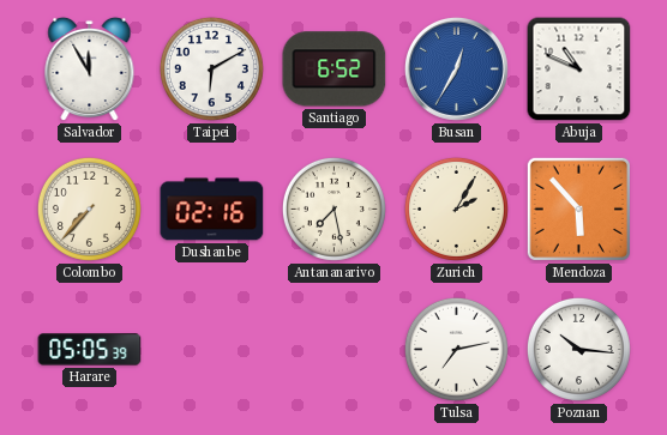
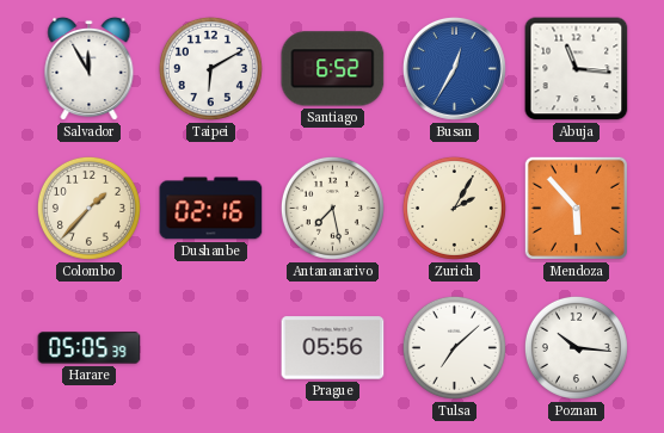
Abuja: 10:49 -> 11:16
Colombo: 7:37 -> 1:37
Prague: none -> 05:56
Tulsa: 7:13 -> 7:08
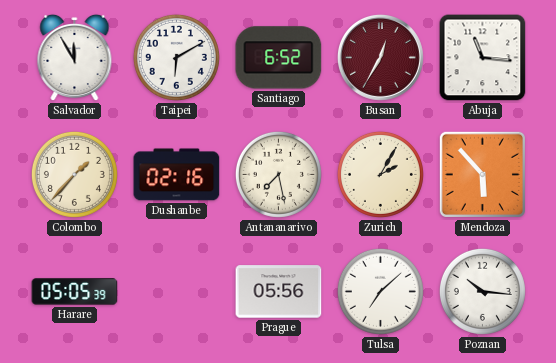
Busan dial: blue -> burgundy
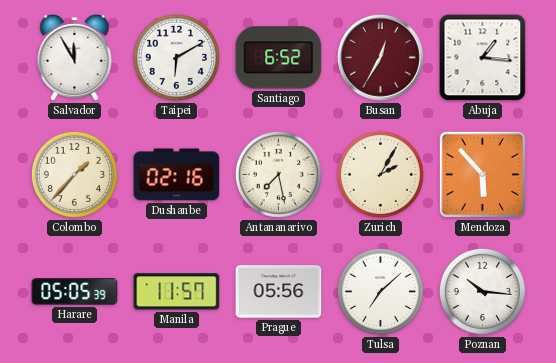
Abuja: 11:16 -> 1:16
Manila: none -> 11:57
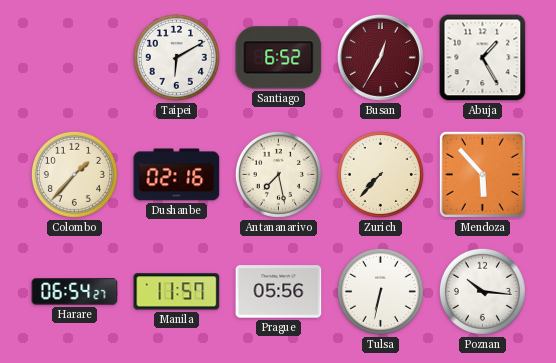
Salvador: 11:55 -> none
Abuja: 1:16 -> 1:25
Zurich: 2:05 -> 7:37
Harare: 05:05 -> 06:54
Tulsa: 7:08 -> 6:32
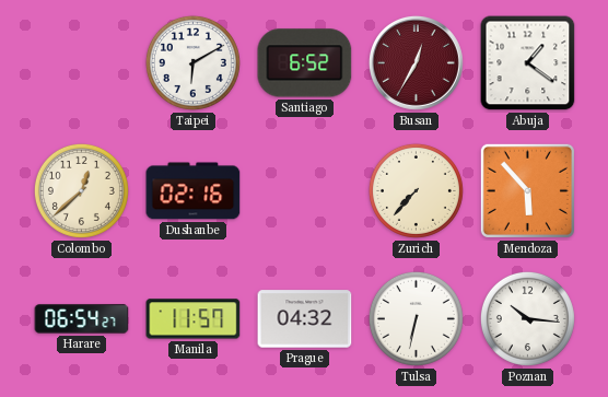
Abuja: 1:25 -> 1:21
Colombo: 1:37 -> 12:38
Antananarivo: 7:28 -> none
Prague: 05:56 -> 04:32
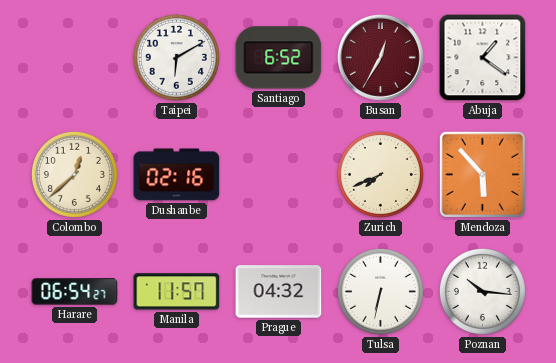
Zurich: 7:37 -> 7:41
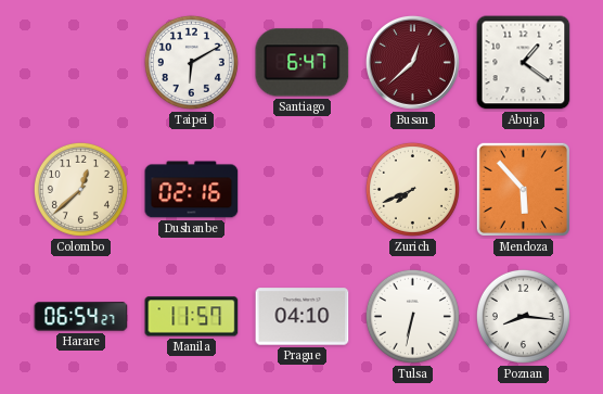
Santiago: 6:52 -> 6:47
Busan: 12:35 -> 12:38
Prague: 04:32 -> 04:10
Poznan: 10:16 -> 8:16
